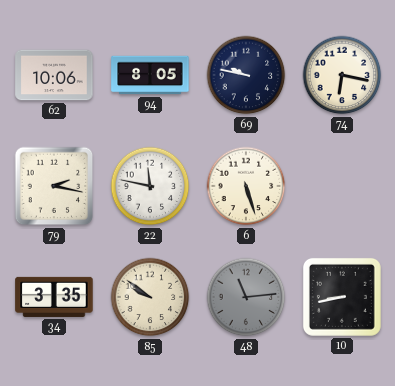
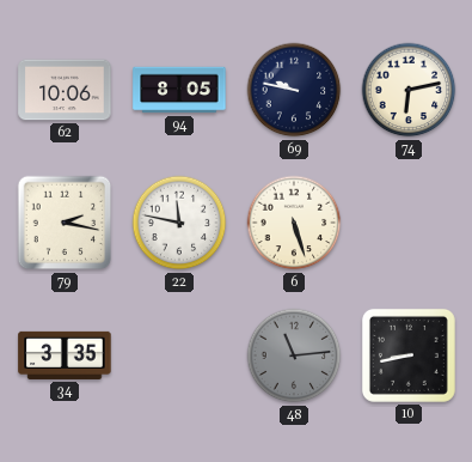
74: 6:17 -> 6:13
85: 9:51 -> none
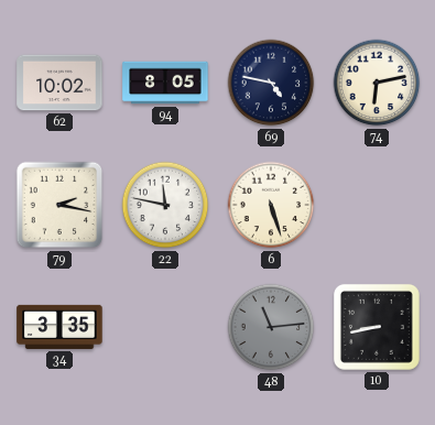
62: 10:06 -> 10:02
69: 9:47 -> 4:47
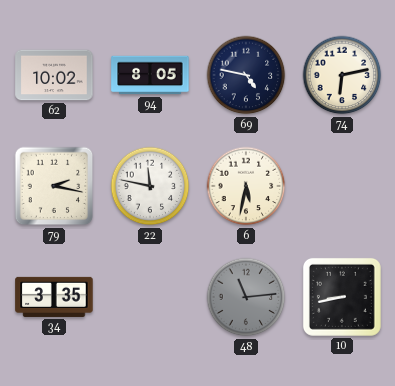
6: 5:27 -> 5:32
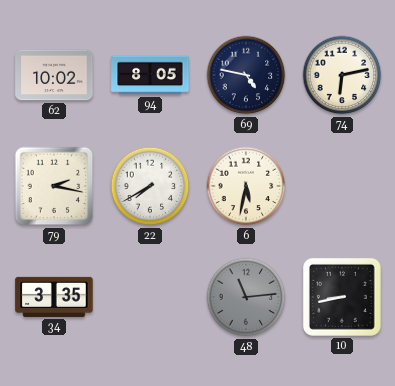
22: 11:47 -> 7:40
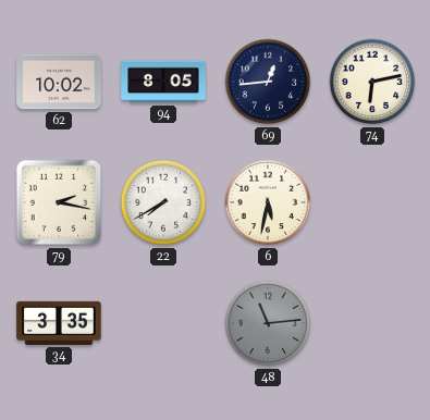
69: 4:47 -> 12:44
10: 8:43 -> none
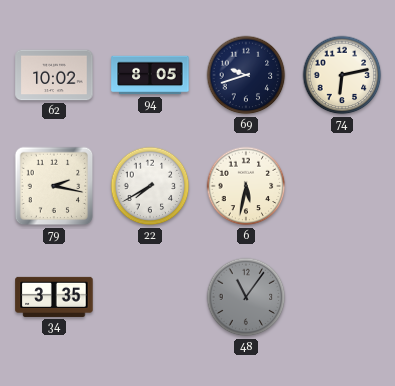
69: 12:44 -> 9:42
48: 11:14 -> 11:06
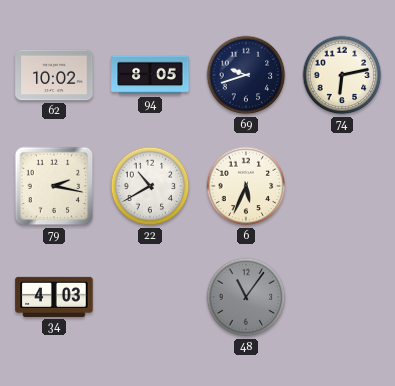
22: 7:40 -> 10:40
6: 5:32 -> 5:34
34: 3:35 -> 4:03
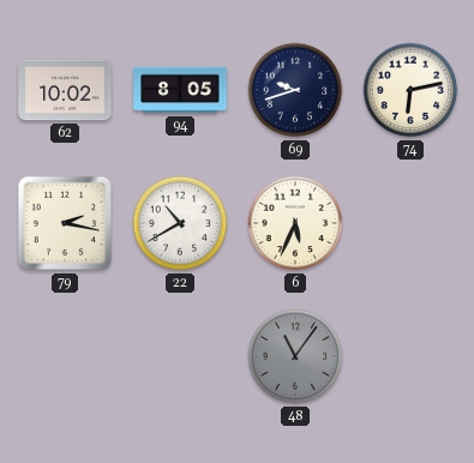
34: 4:03 -> none
